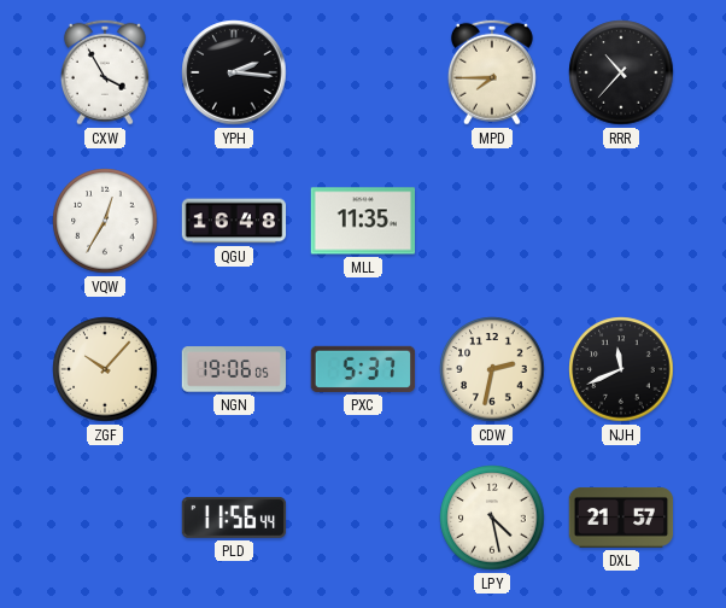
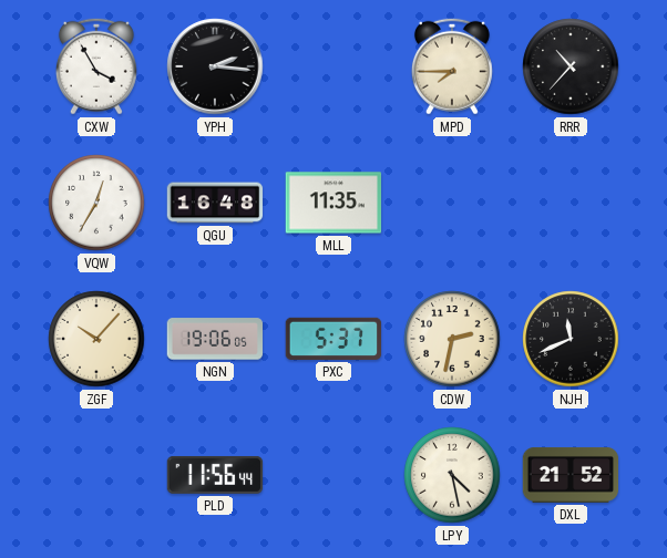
DXL: 21:57 -> 21:52
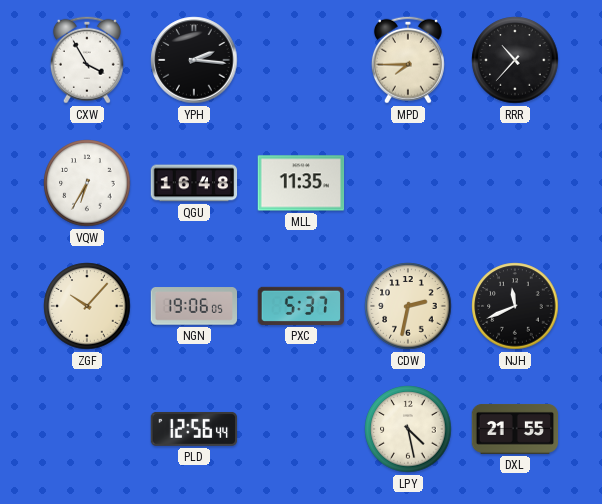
VQW: 12:35 -> 6:35
PLD: 11:56 -> 12:56
DXL: 21:52 -> 21:55
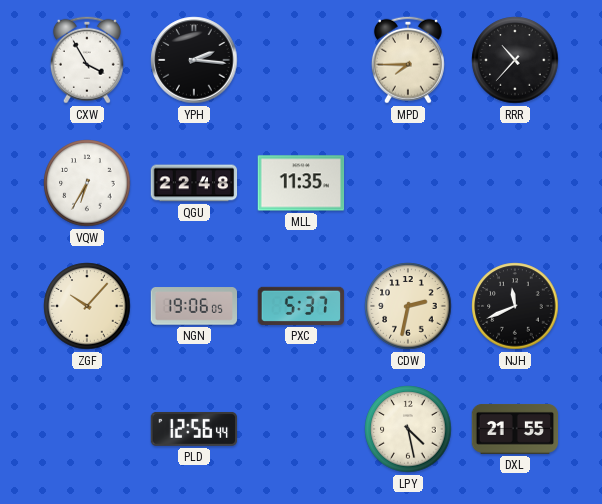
QGU: 16:48 -> 22:48
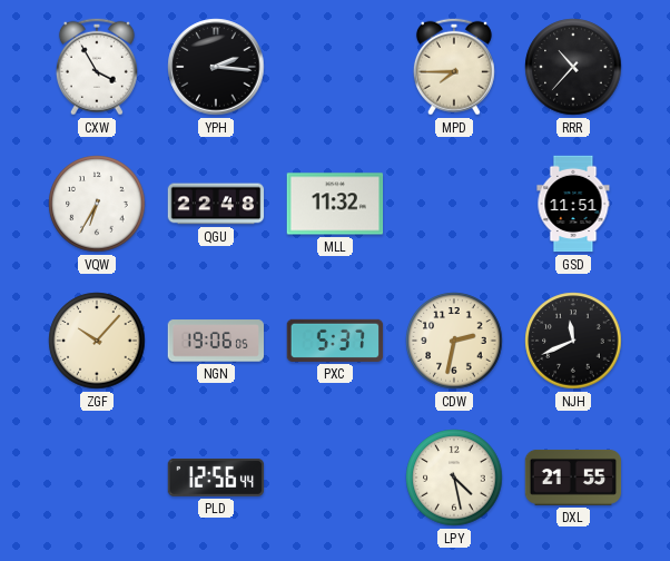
MLL: 11:35 -> 11:32
GSD: none -> 11:51
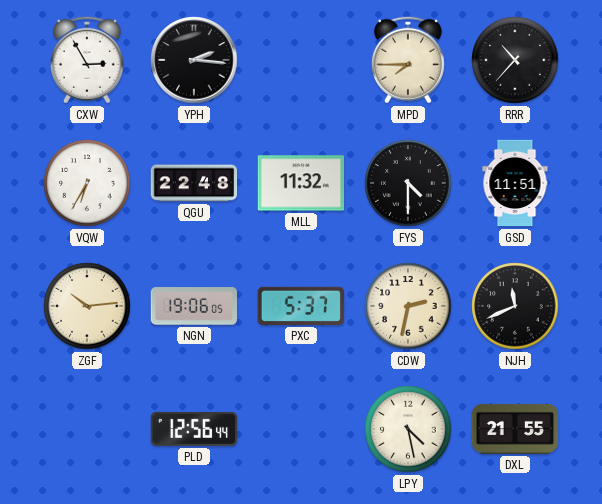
CXW: 3:55 -> 2:55
FYS: none -> 4:30
ZGF: 10:07 -> 10:14
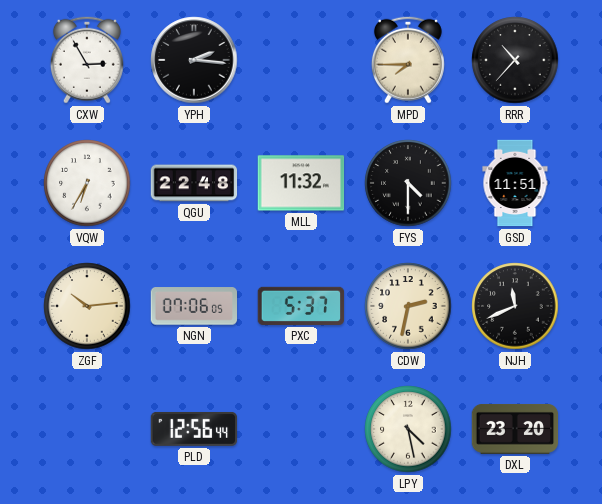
NGN: 19:06 -> 07:06
DXL: 21:55 -> 23:20
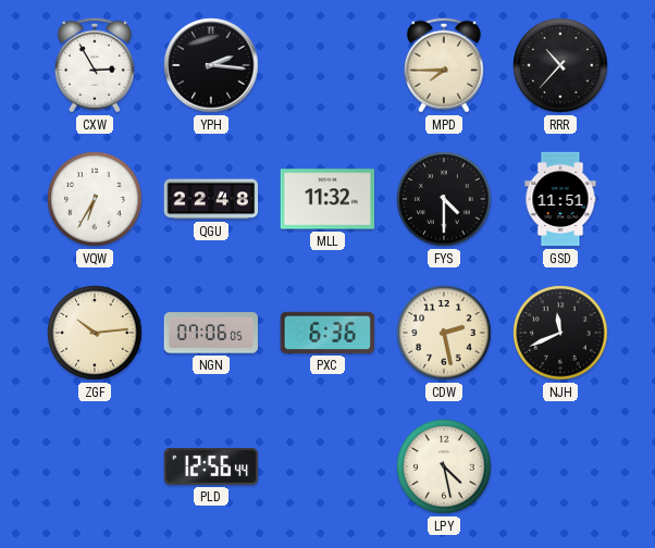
PXC: 5:37 -> 6:36
CDW: 2:32 -> 2:28
DXL: 23:20 -> none
